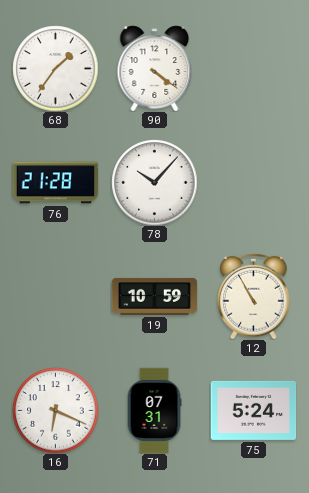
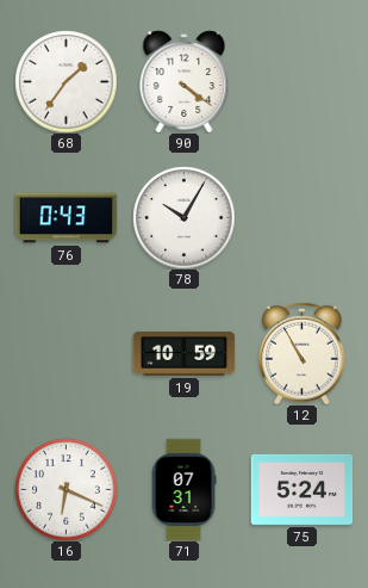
76: 21:28 -> 0:43
78: 10:07 -> 10:05
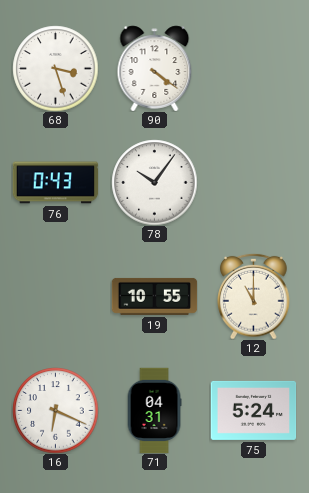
68: 1:36 -> 3:27
78: 10:05 -> 10:06
19: 10:59 -> 10:55
12: 10:55 -> 11:00
71: 07:31 -> 04:31
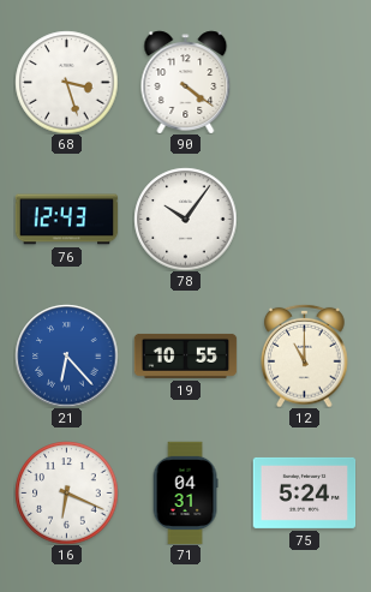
76: 0:43 -> 12:43
21: none -> 6:23
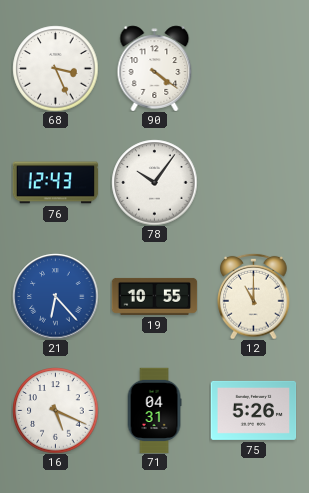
68: 3:27 -> 3:26
16: 6:19 -> 5:19
75: 5:24 -> 5:26
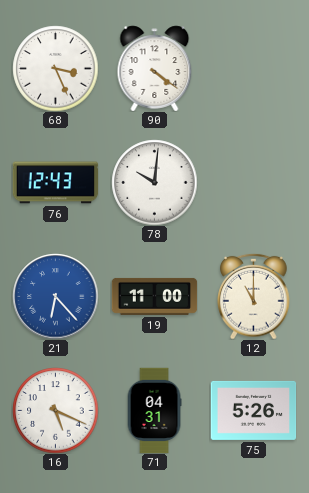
78: 10:06 -> 10:01
19: 10:55 -> 11:00
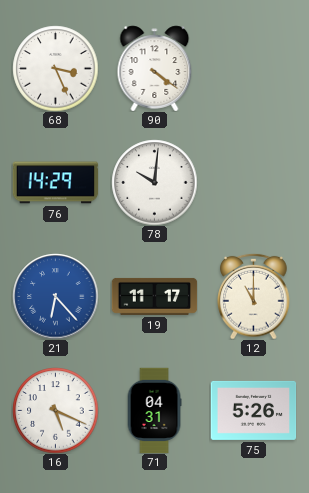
76: 12:43 -> 14:29
19: 11:00 -> 11:17
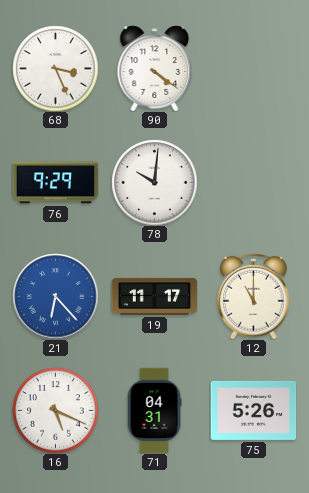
76: 14:29 -> 9:29
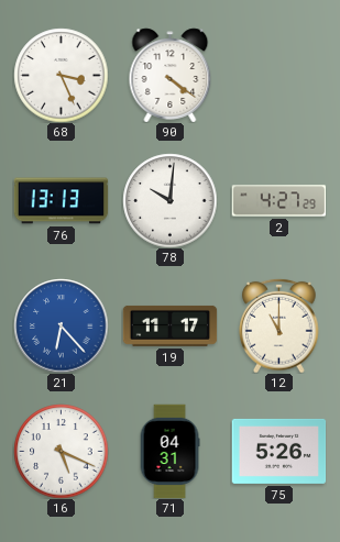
76: 9:29 -> 13:13
2: none -> 4:27
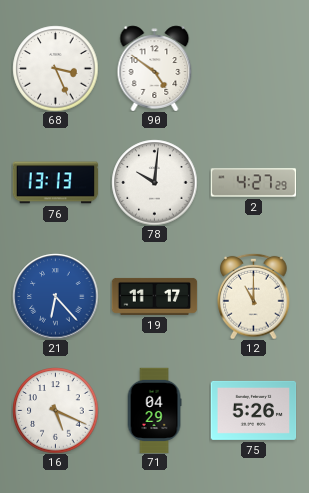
90: 4:21 -> 4:51
71: 04:31 -> 04:29
